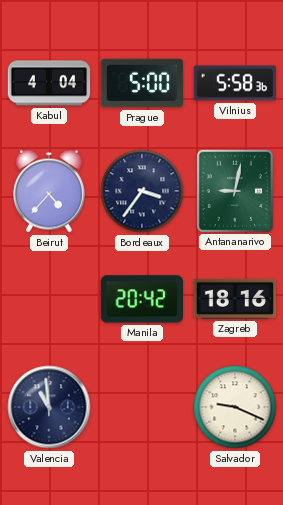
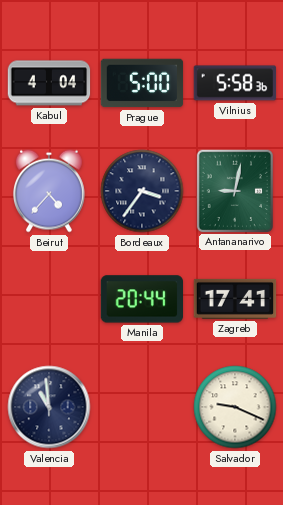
Manila: 20:42 -> 20:44
Zagreb: 18:16 -> 17:41
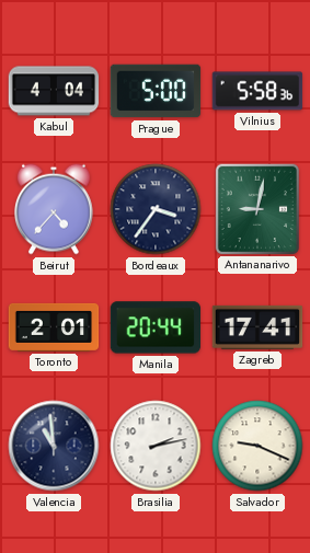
Toronto: none -> 2:01
Brasilia: none -> 2:13
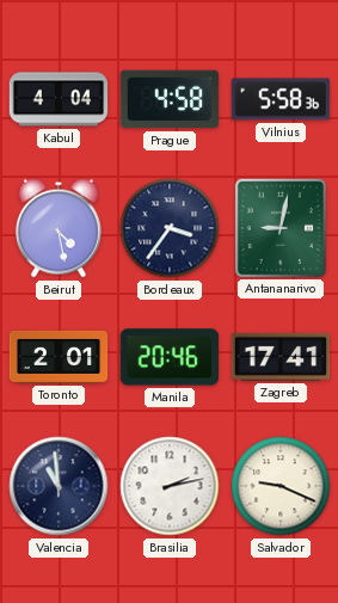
Prague: 5:00 -> 4:58
Beirut: 4:37 -> 4:28
Manila: 20:44 -> 20:46
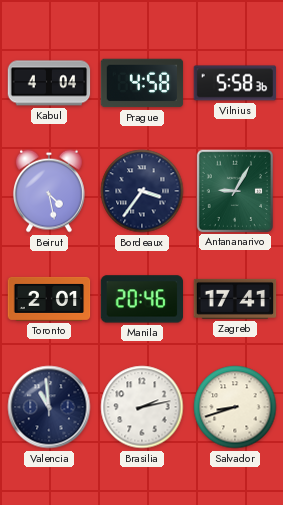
Antananarivo: 9:02 -> 9:05
Salvador: 9:19 -> 8:42
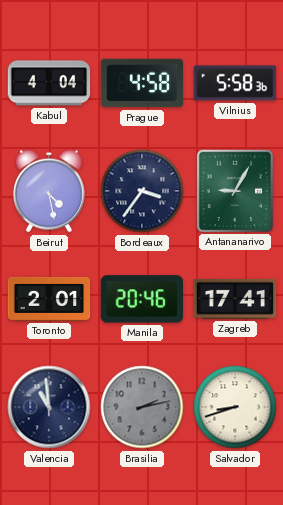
Brasilia dial: white -> grey
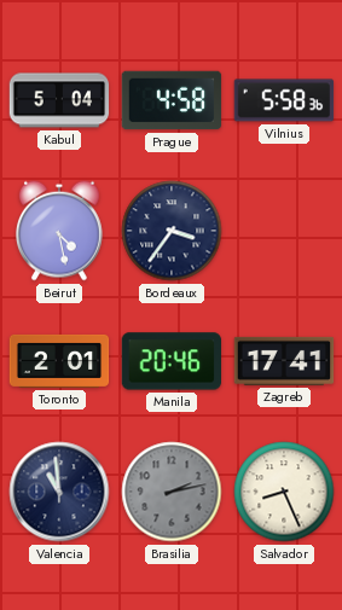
Kabul: 4:04 -> 5:04
Antananarivo: 9:05 -> none
Salvador: 8:42 -> 8:26
